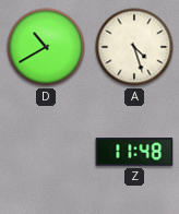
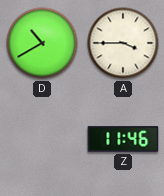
A: 4:27 -> 3:45
Z: 11:48 -> 11:46
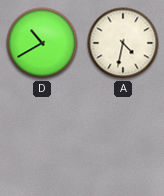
A: 3:45 -> 4:32
Z: 11:46 -> none
